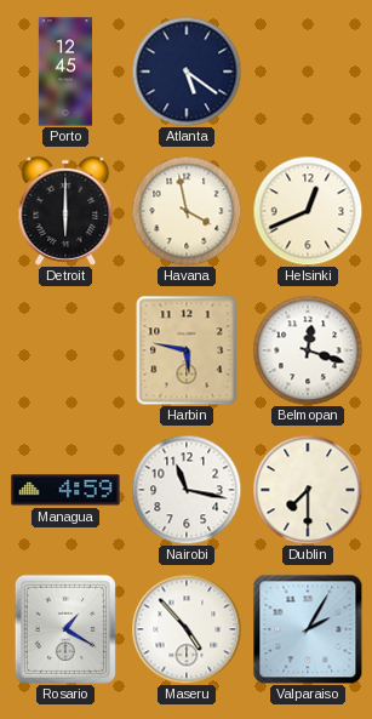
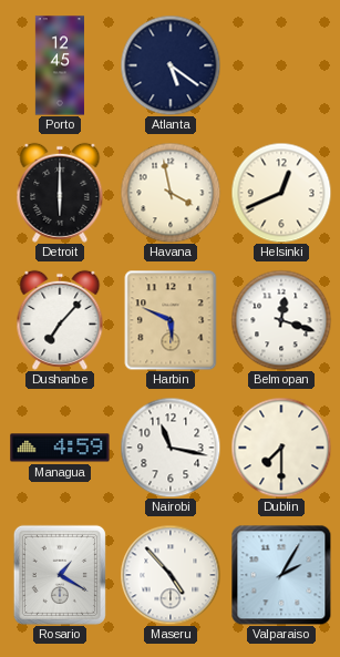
Dushanbe: none -> 7:07
Harbin: 5:47 -> 5:49
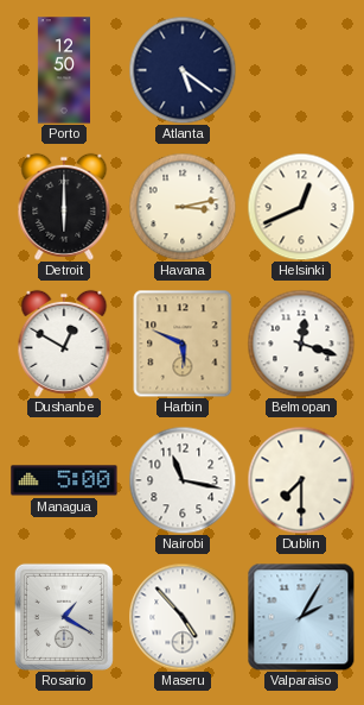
Porto: 12:45 -> 12:50
Havana: 3:58 -> 3:13
Dushanbe: 7:07 -> 12:50
Managua: 4:59 -> 5:00
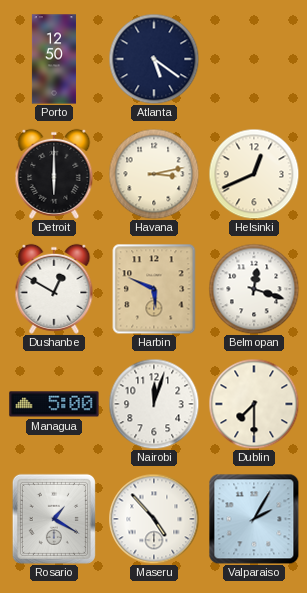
Nairobi: 11:17 -> 12:03
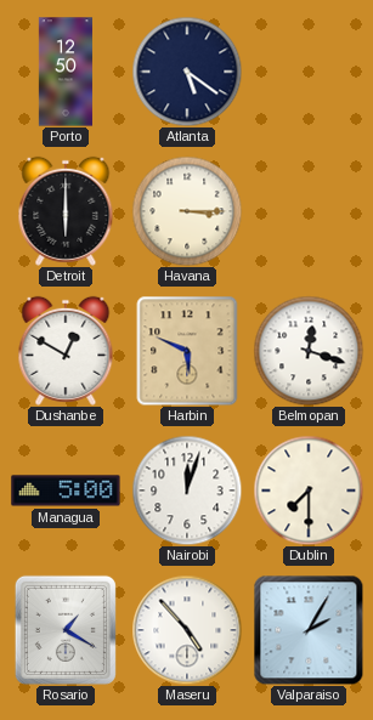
Havana: 3:13 -> 3:15
Helsinki: 12:41 -> none
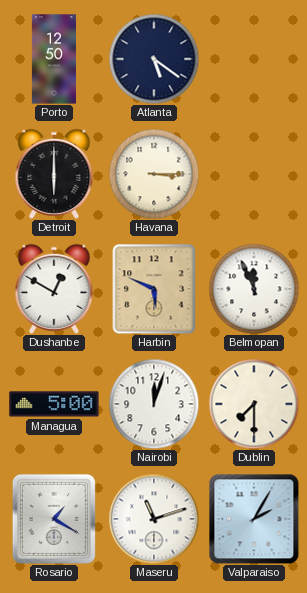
Belmopan: 12:18 -> 11:56
Maseru: 4:53 -> 11:12
